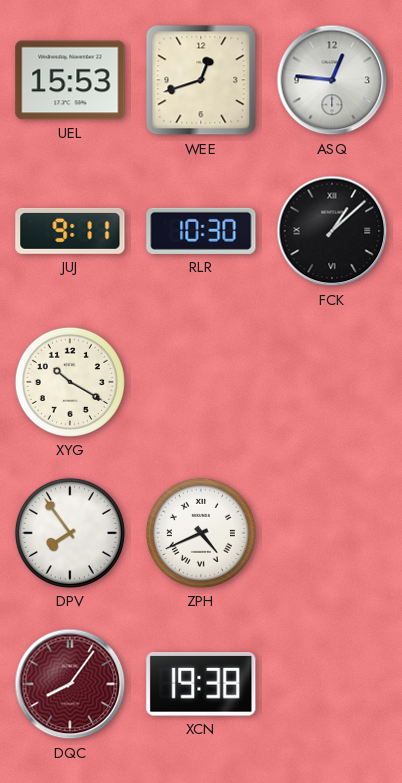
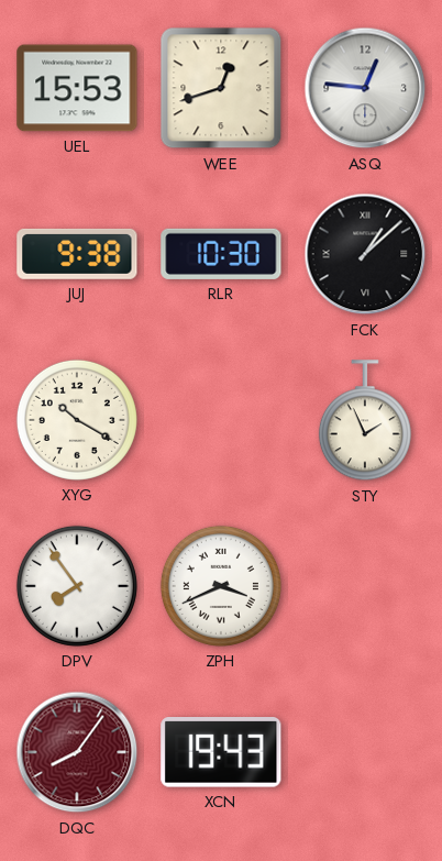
JUJ: 9:11 -> 9:38
STY: none -> 1:56
ZPH: 4:41 -> 3:41
XCN: 19:38 -> 19:43
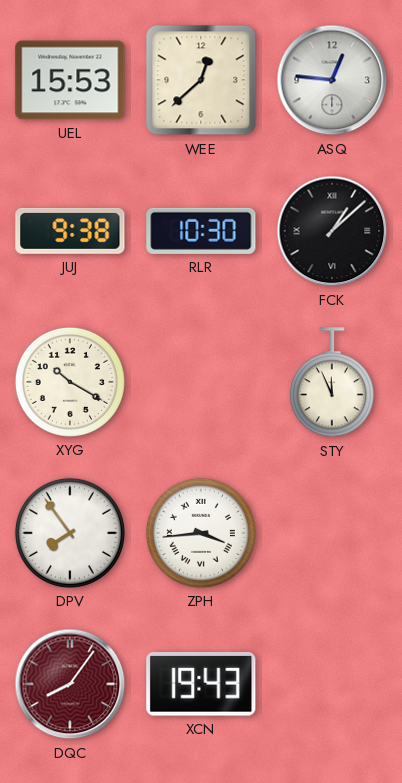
WEE: 12:42 -> 12:38
STY: 1:56 -> 11:56
ZPH: 3:41 -> 3:44
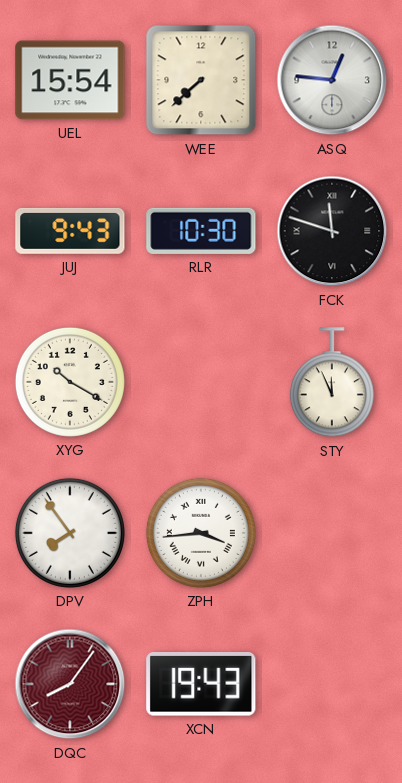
UEL: 15:53 -> 15:54
WEE: 12:38 -> 7:38
JUJ: 9:38 -> 9:43
FCK: 1:08 -> 11:48
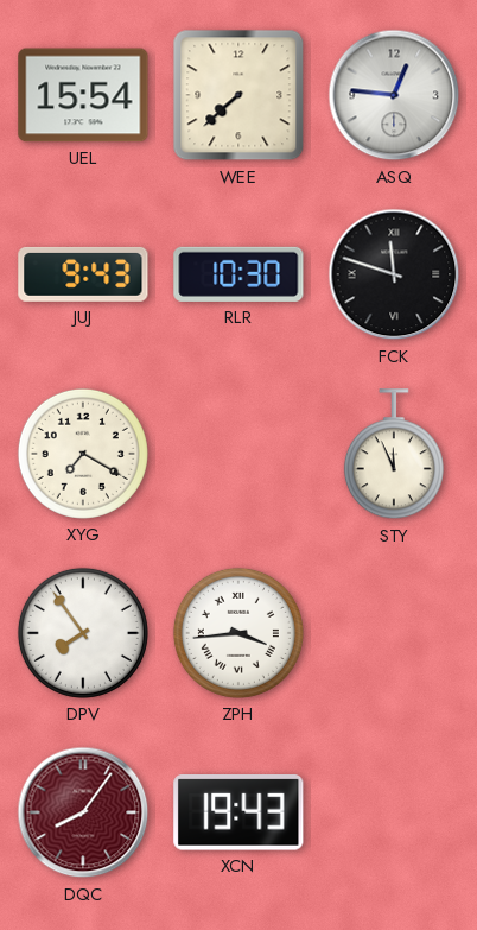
XYG: 10:20 -> 7:20
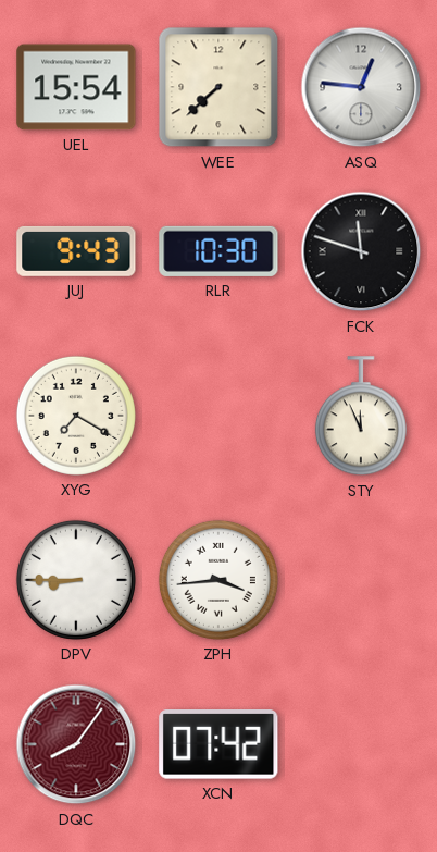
DPV: 7:54 -> 8:45
XCN: 19:43 -> 07:42
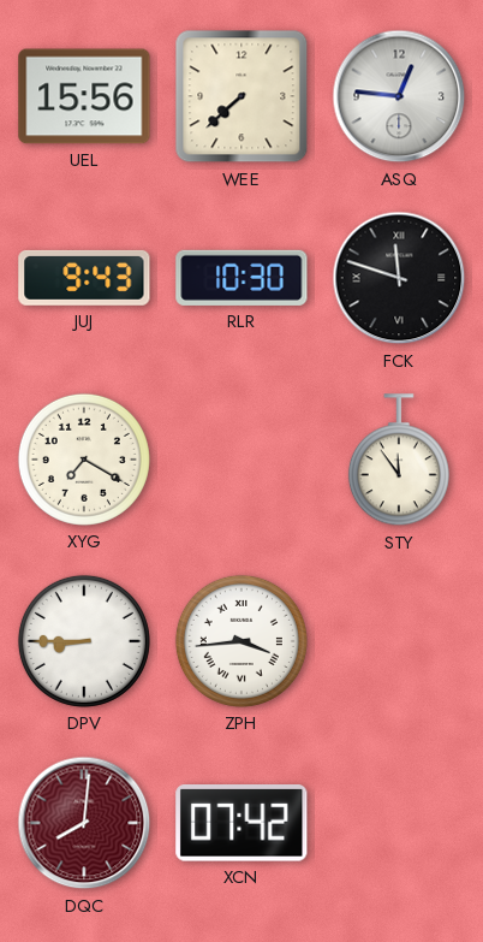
UEL: 15:54 -> 15:56
STY: 11:56 -> 11:54
DQC: 8:06 -> 8:01
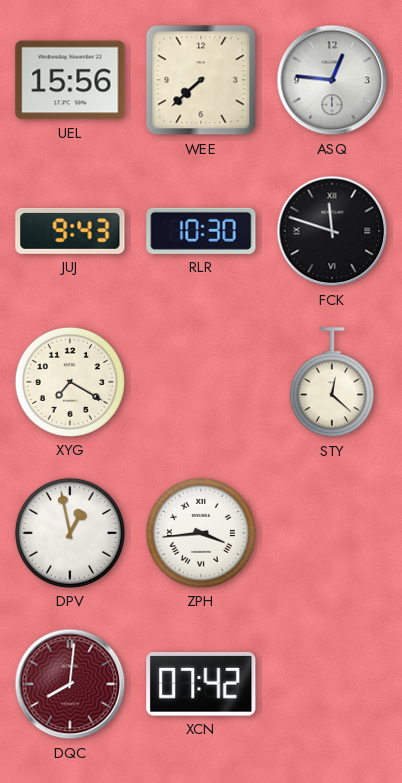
STY: 11:54 -> 12:22
DPV: 8:45 -> 12:58
